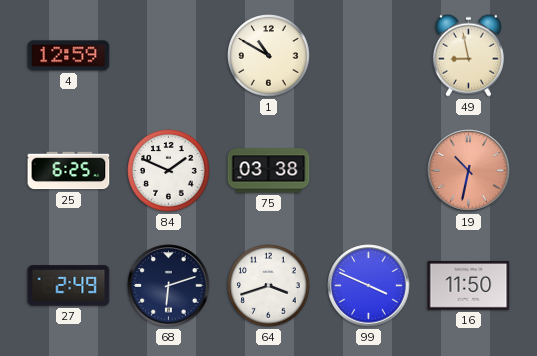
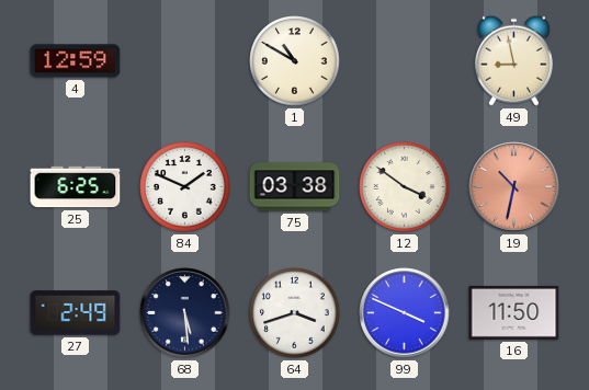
12: none -> 3:51
68: 6:12 -> 5:29
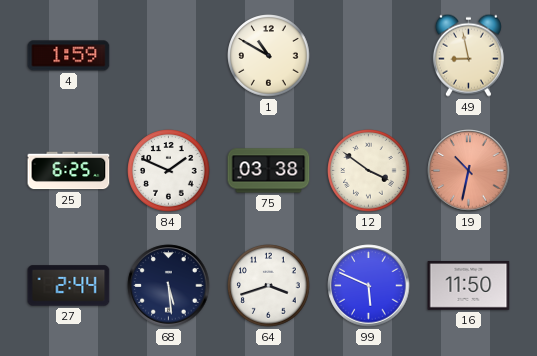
4: 12:59 -> 1:59
27: 2:49 -> 2:44
99: 3:49 -> 5:49
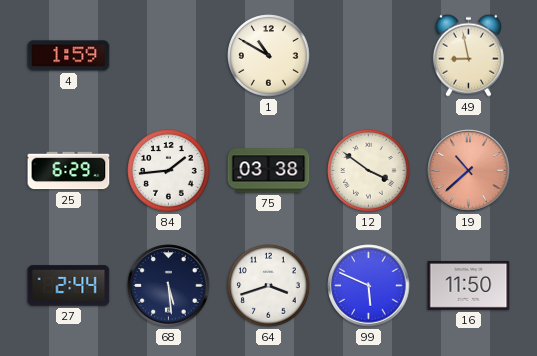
25: 6:25 -> 6:29
84: 1:49 -> 1:44
19: 10:32 -> 10:38
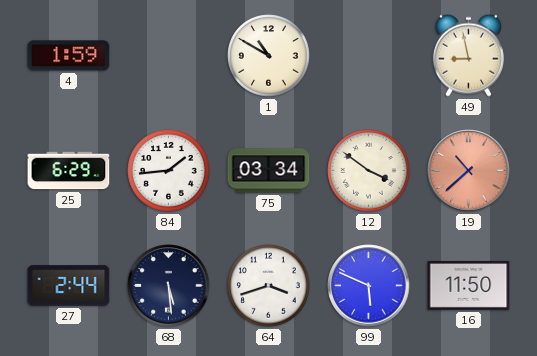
75: 03:38 -> 03:34
